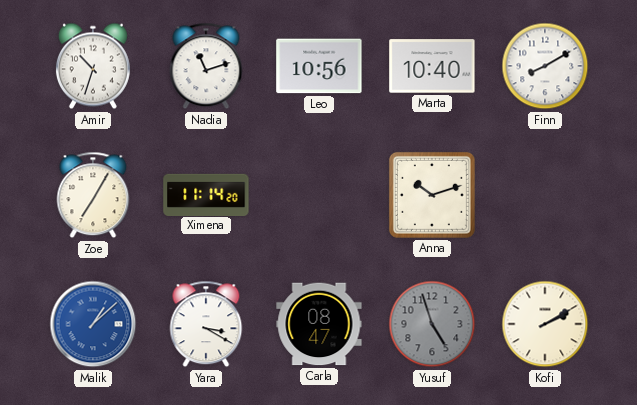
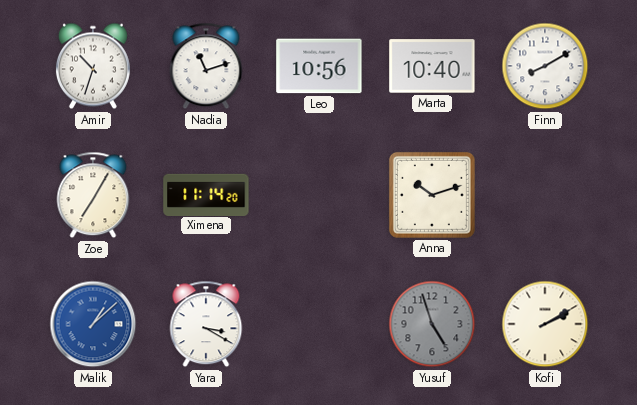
Carla: 08:47 -> none
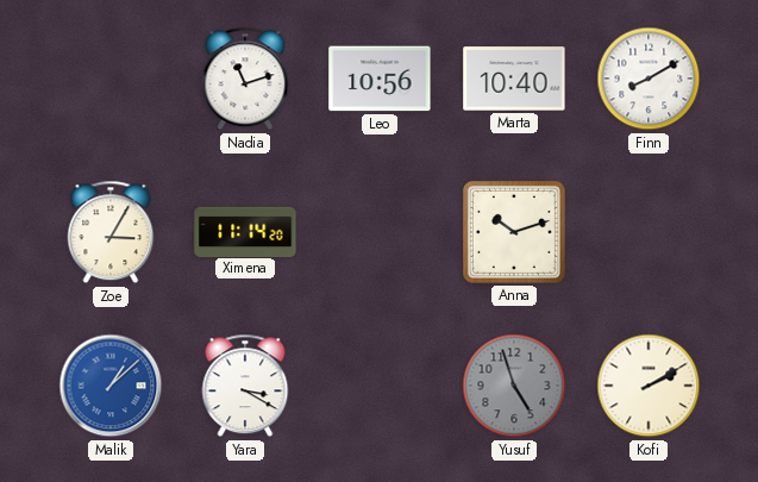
Amir: 10:33 -> none
Zoe: 7:05 -> 3:05
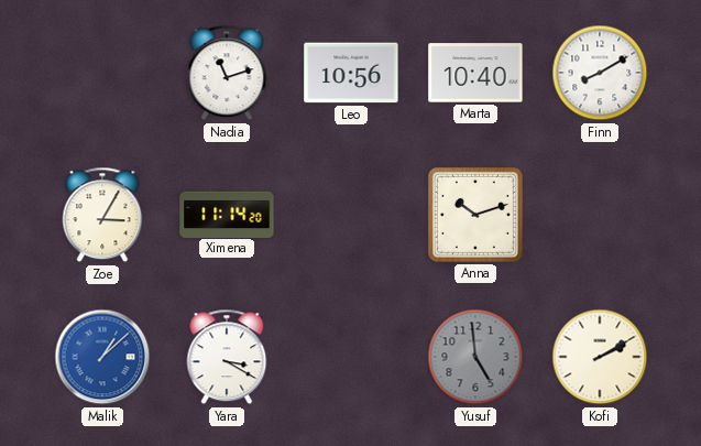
Yusuf: 4:57 -> 4:59
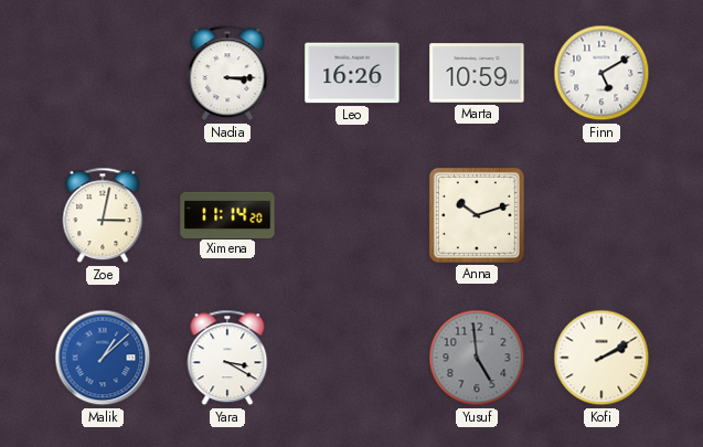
Nadia: 11:12 -> 3:15
Leo: 10:56 -> 16:26
Marta: 10:40 -> 10:59
Finn: 8:10 -> 5:10
Zoe: 3:05 -> 3:02
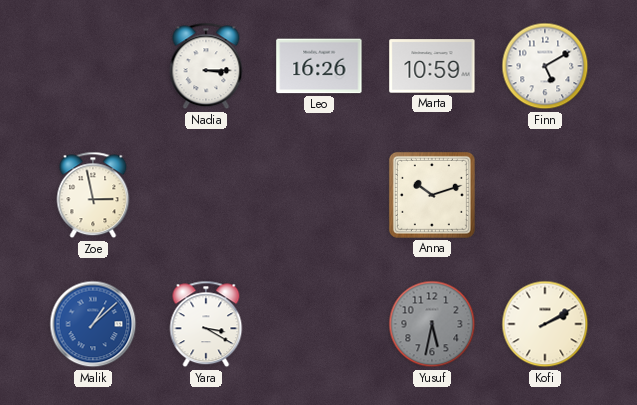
Zoe: 3:02 -> 2:58
Ximena: 11:14 -> none
Yusuf: 4:59 -> 5:32
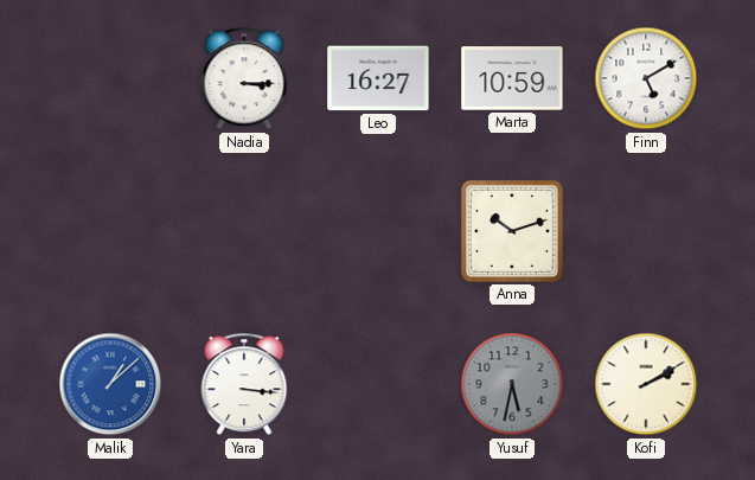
Leo: 16:26 -> 16:27
Zoe: 2:58 -> none
Yara: 3:20 -> 3:16
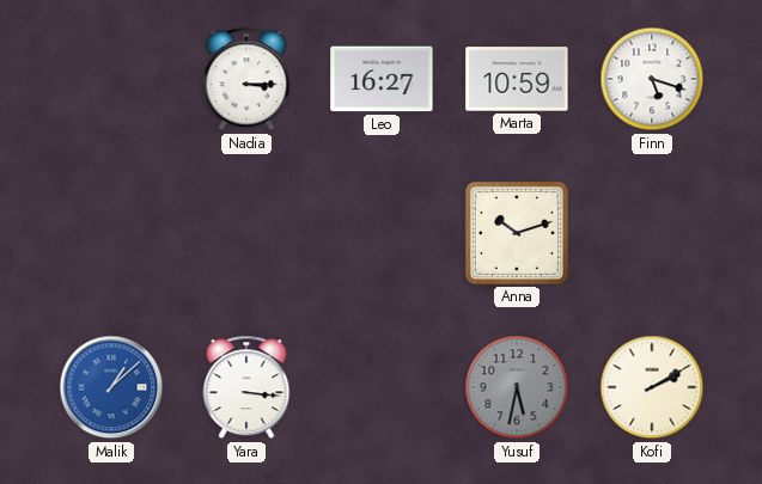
Finn: 5:10 -> 5:18
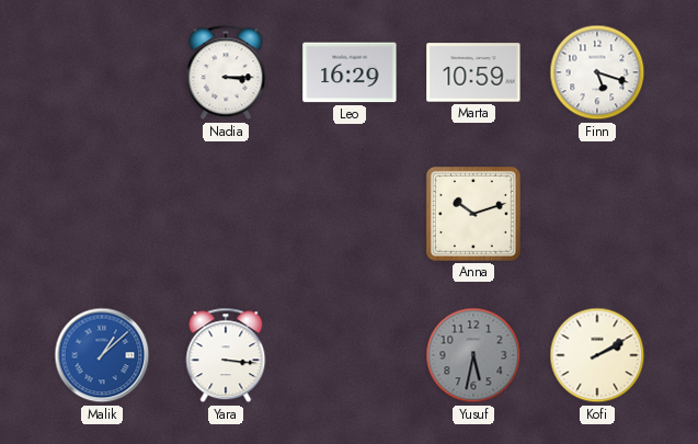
Leo: 16:27 -> 16:29
